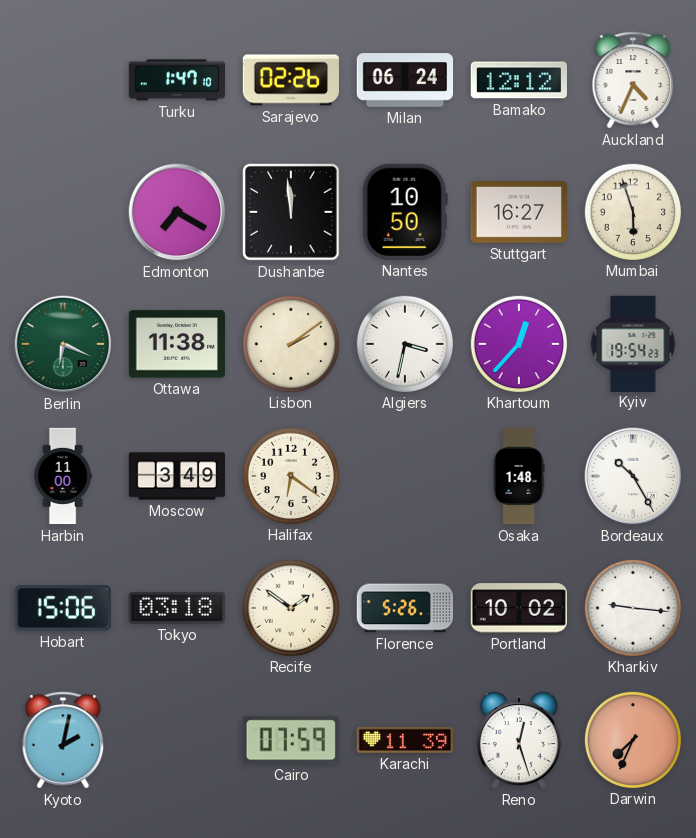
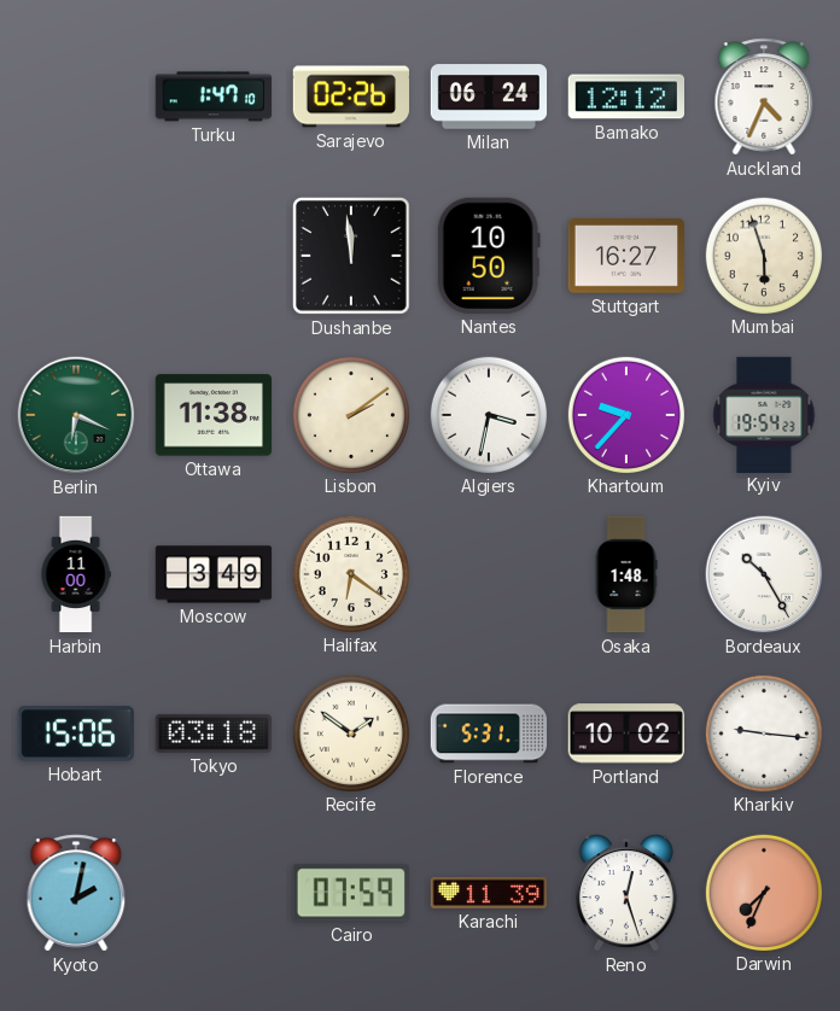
Edmonton: 7:20 -> none
Khartoum: 12:37 -> 9:37
Florence: 5:26 -> 5:31
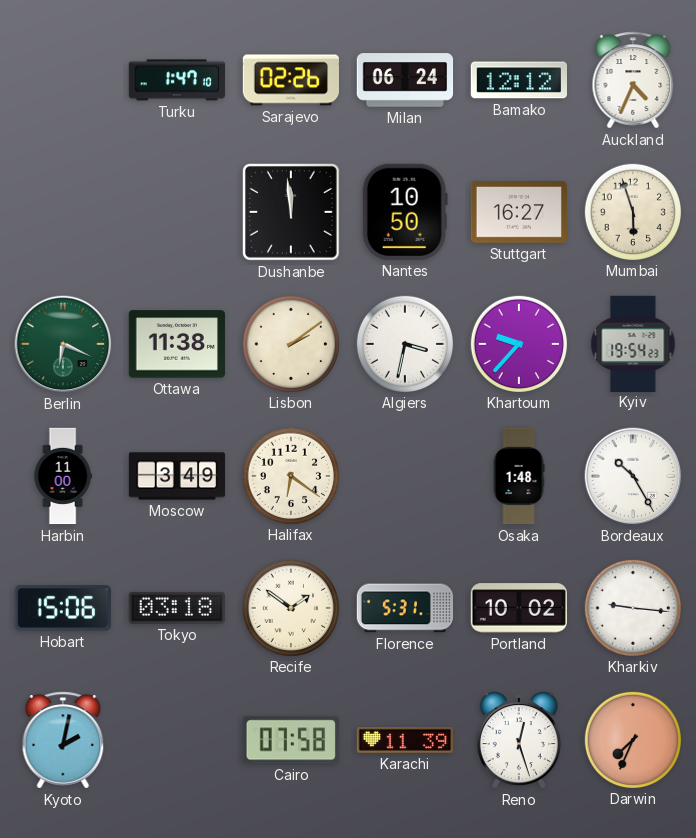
Cairo: 07:59 -> 07:58
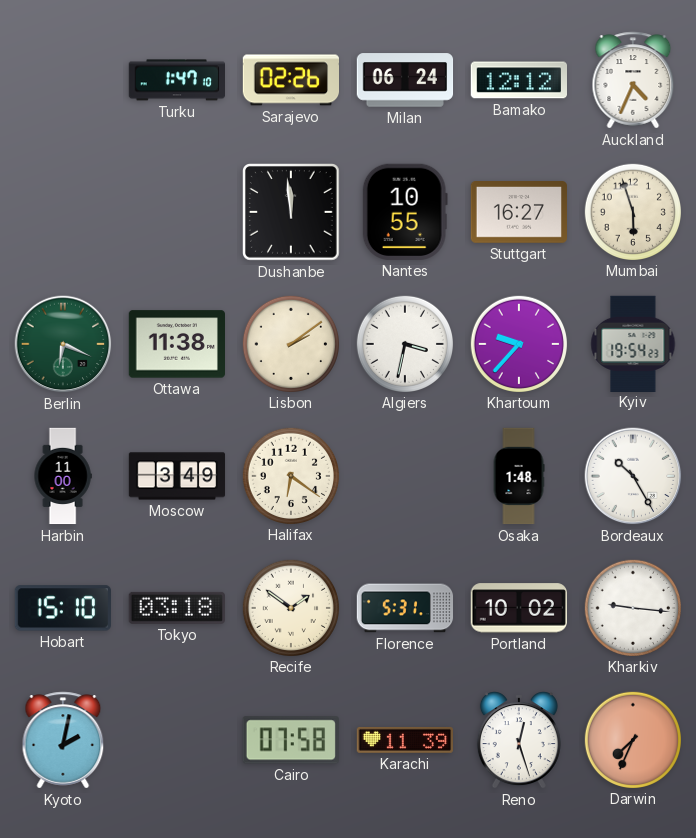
Nantes: 10:50 -> 10:55
Hobart: 15:06 -> 15:10
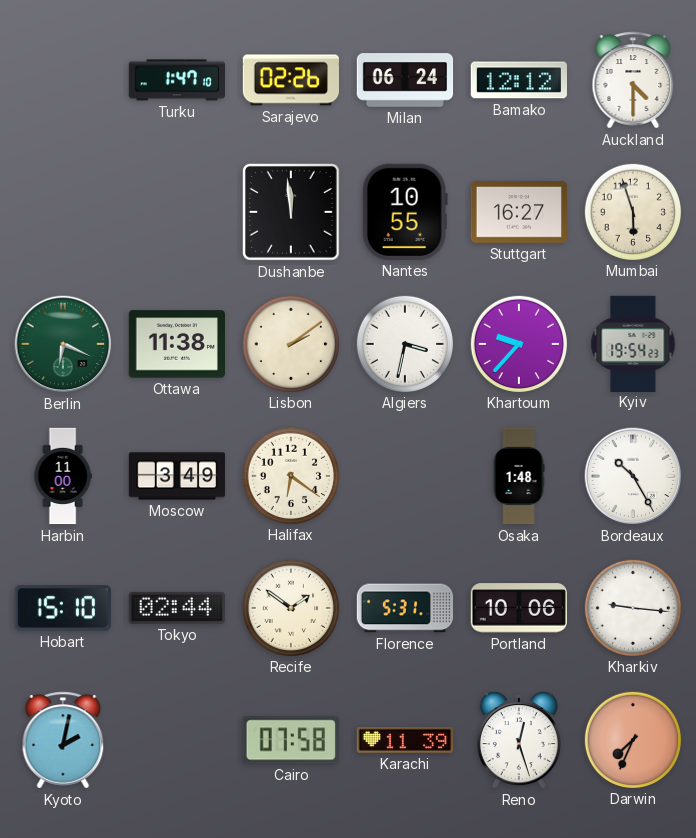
Auckland: 4:34 -> 4:30
Tokyo: 03:18 -> 02:44
Portland: 10:02 -> 10:06
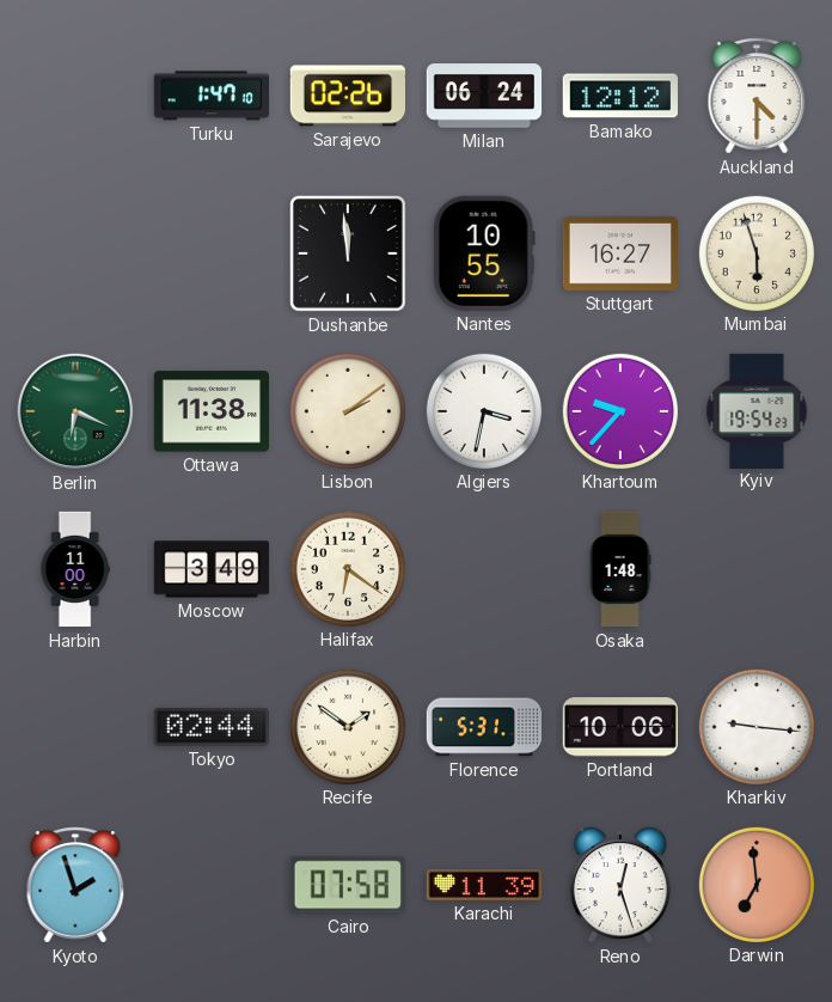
Bordeaux: 10:25 -> none
Hobart: 15:10 -> none
Kyoto: 2:02 -> 1:57
Darwin: 7:34 -> 6:59
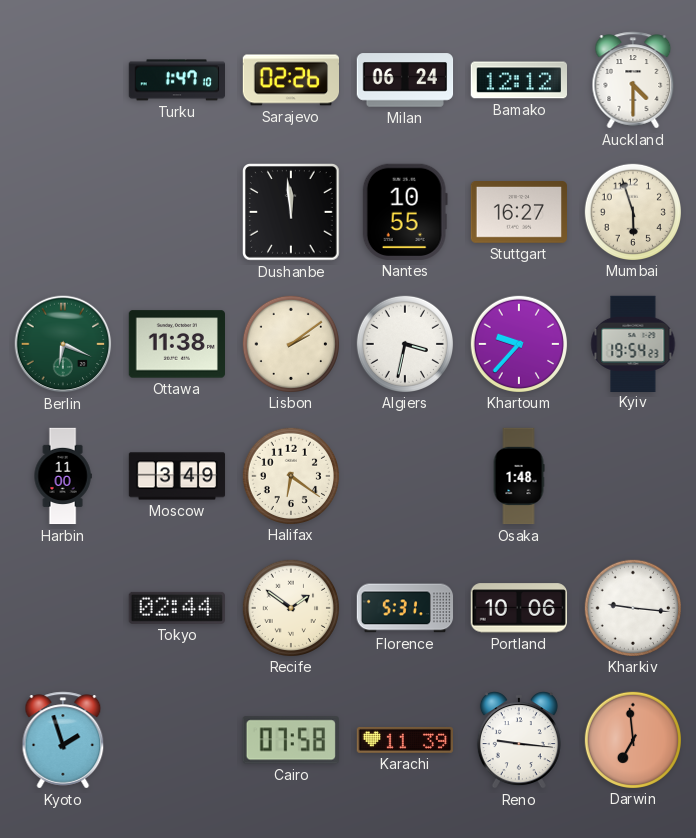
Reno: 12:27 -> 9:16
